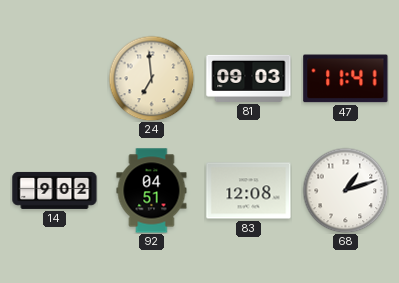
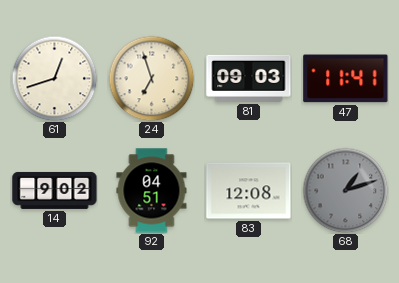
61: none -> 12:42
24: 6:59 -> 6:57
68 dial: white -> grey
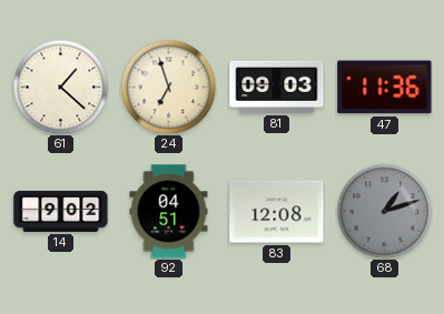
61: 12:42 -> 1:22
47: 11:41 -> 11:36
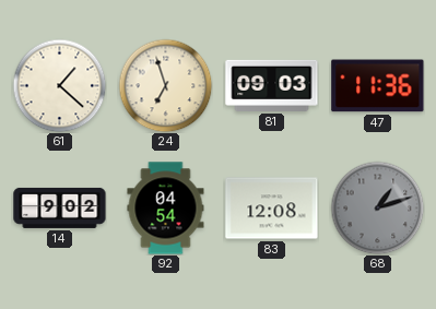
92: 04:51 -> 04:54
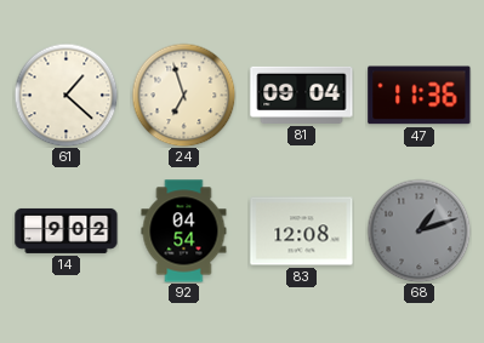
81: 09:03 -> 09:04
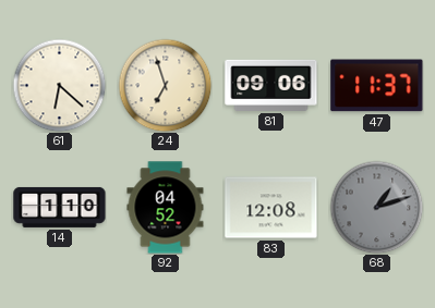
61: 1:22 -> 6:22
81: 09:04 -> 09:06
47: 11:36 -> 11:37
14: 9:02 -> 1:10
92: 04:54 -> 04:52
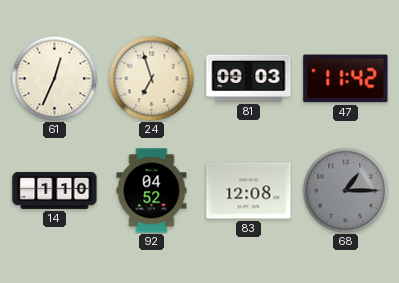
61: 6:22 -> 12:34
81: 09:06 -> 09:03
47: 11:37 -> 11:42
68: 1:12 -> 1:15
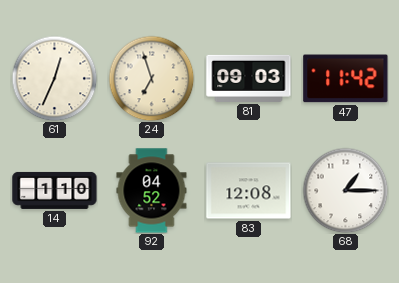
68 dial: grey -> white
